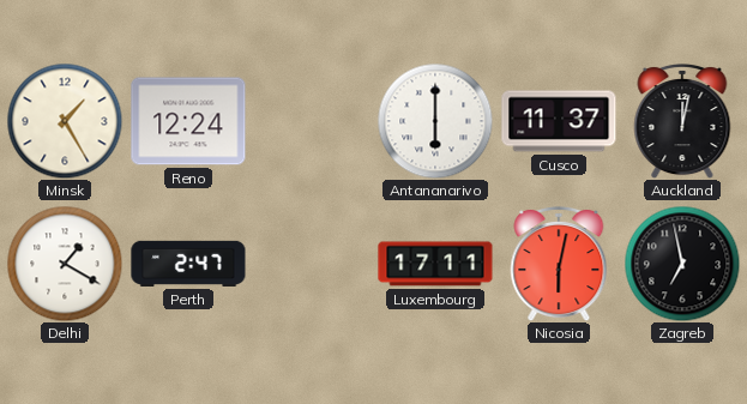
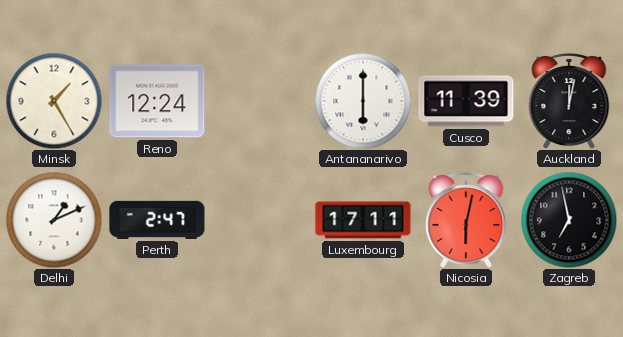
Cusco: 11:37 -> 11:39
Delhi: 1:20 -> 1:11
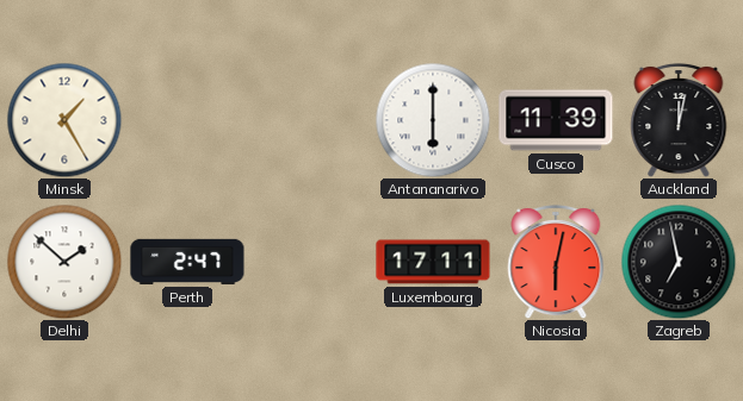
Reno: 12:24 -> none
Delhi: 1:11 -> 1:52
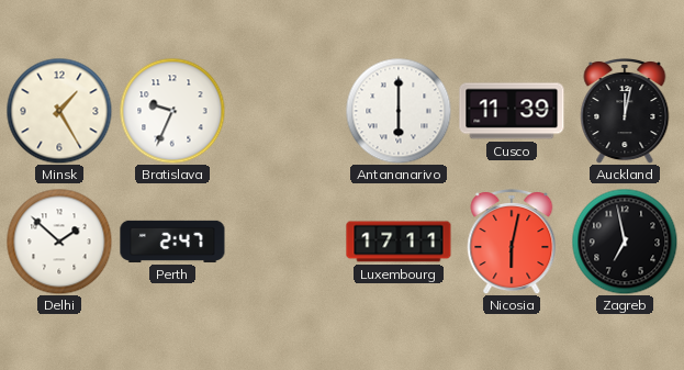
Bratislava: none -> 9:34
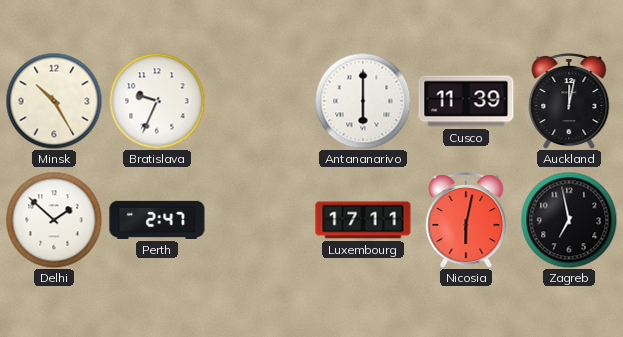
Minsk: 1:25 -> 10:25
